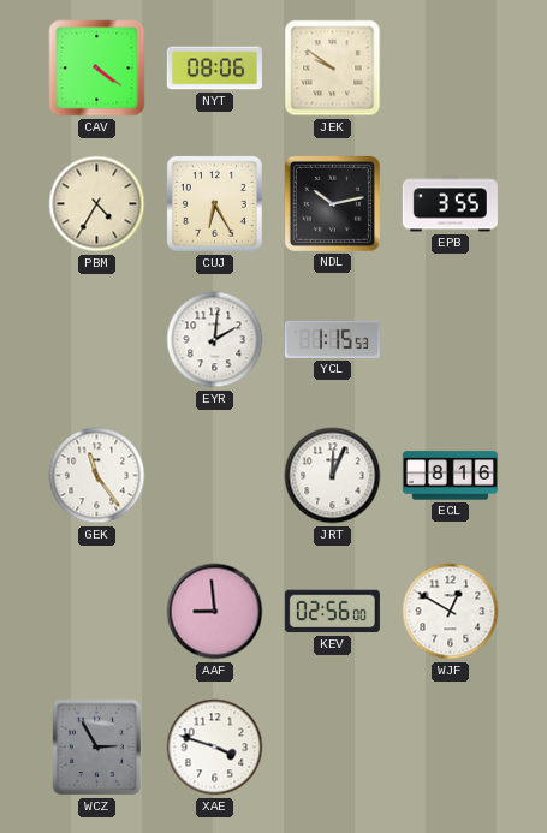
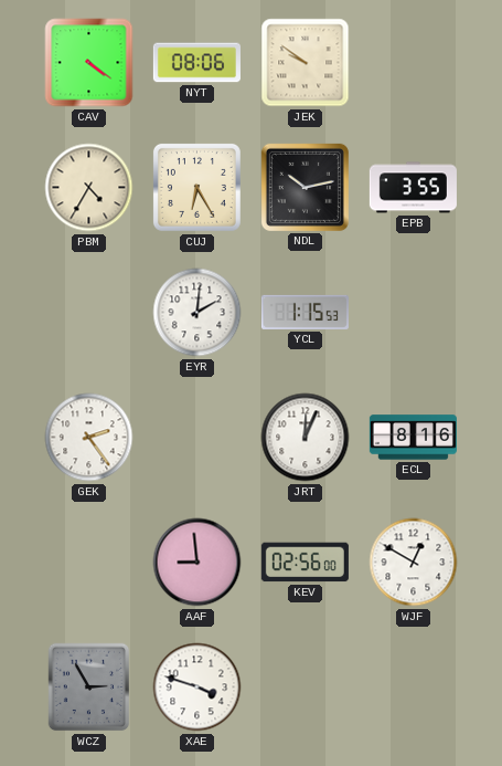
GEK: 11:24 -> 2:24
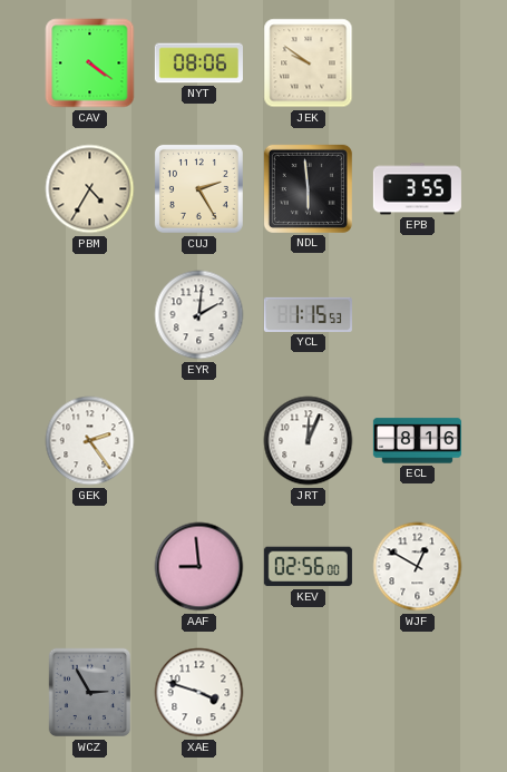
CUJ: 6:25 -> 2:25
NDL: 10:13 -> 5:59
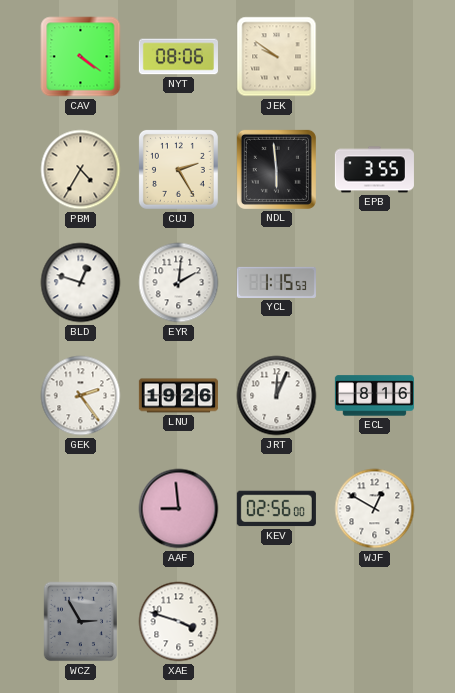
BLD: none -> 12:48
LNU: none -> 19:26
